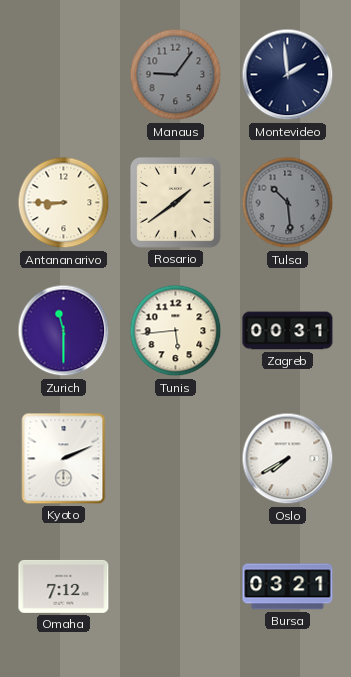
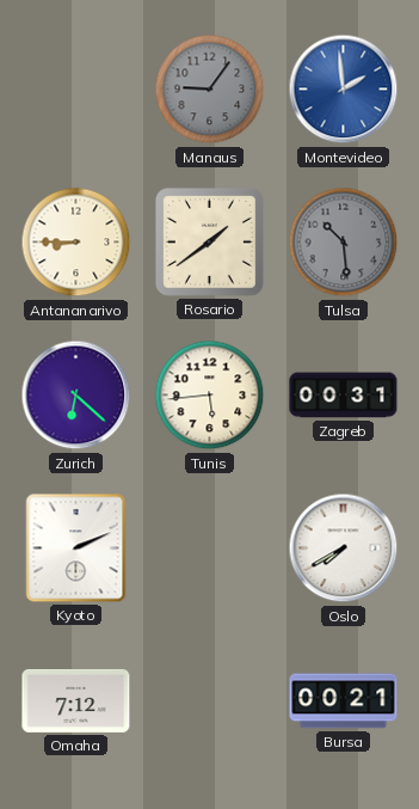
Montevideo dial: navy -> blue
Zurich: 11:30 -> 6:22
Bursa: 03:21 -> 00:21
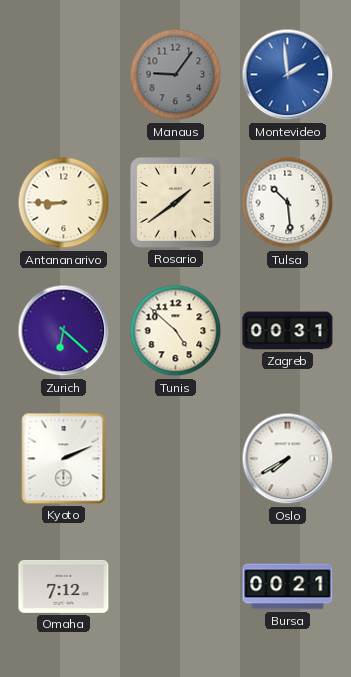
Tulsa dial: grey -> white
Tunis: 5:44 -> 4:52
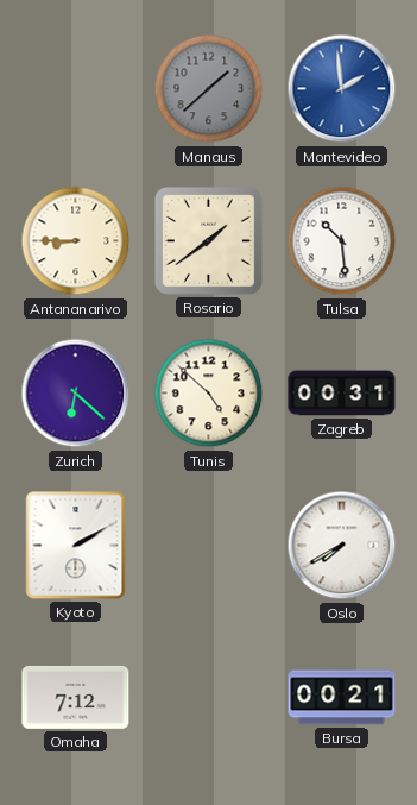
Manaus: 9:06 -> 1:38
Kyoto: 2:11 -> 2:10
